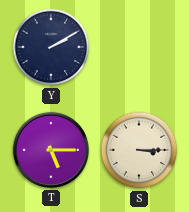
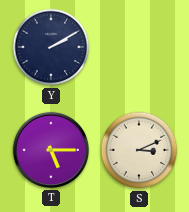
S: 3:15 -> 3:11
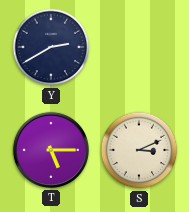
Y: 2:10 -> 2:40
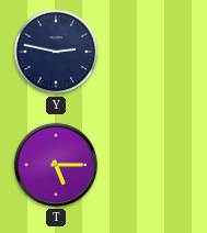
Y: 2:40 -> 2:47
S: 3:11 -> none
